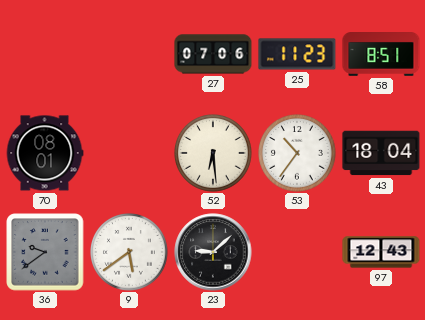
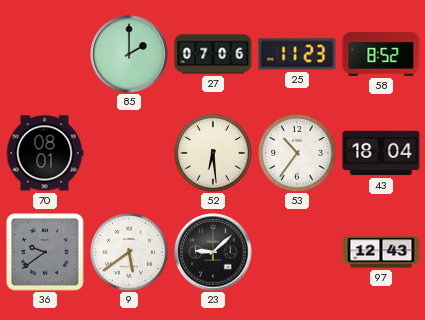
85: none -> 2:00
58: 8:51 -> 8:52
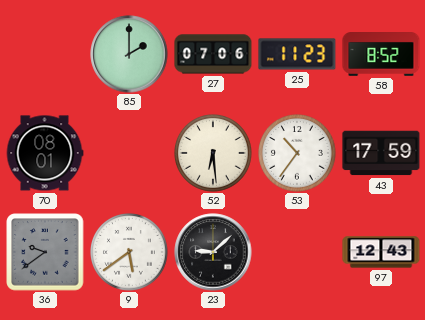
43: 18:04 -> 17:59
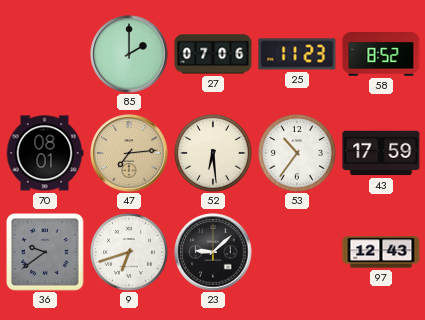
47: none -> 7:14
9: 5:39 -> 6:42
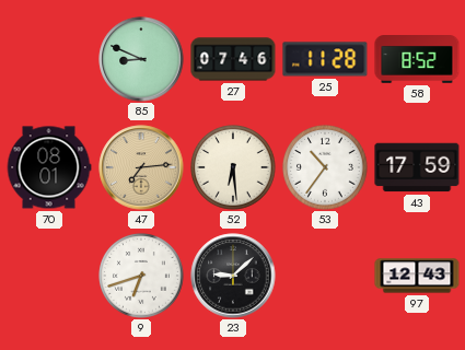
85: 2:00 -> 8:49
27: 07:06 -> 07:46
25: 11:23 -> 11:28
36: 9:39 -> none
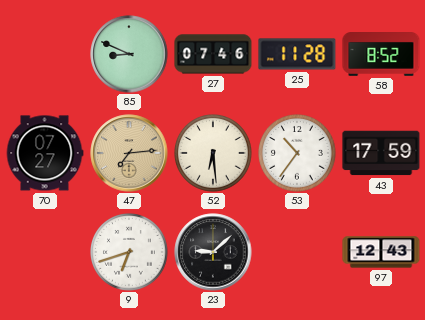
70: 08:01 -> 07:27
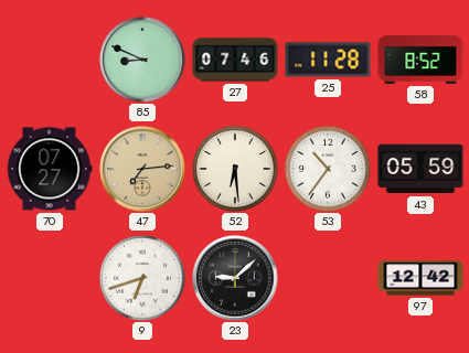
43: 17:59 -> 05:59
97: 12:43 -> 12:42
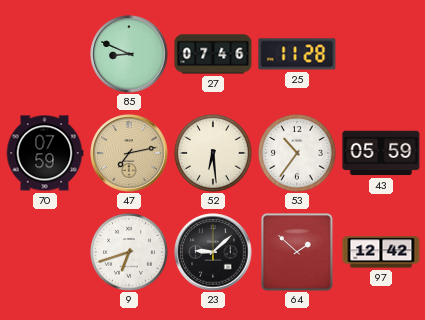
58: 8:52 -> none
70: 07:27 -> 07:59
47: 7:14 -> 7:13
64: none -> 1:52
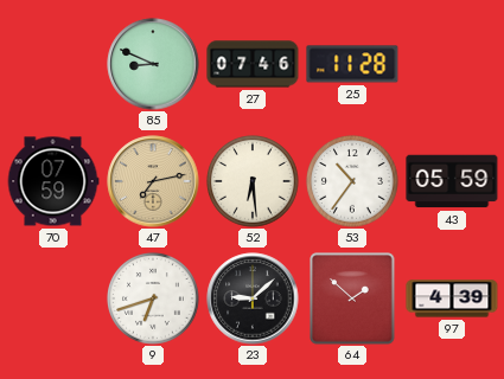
97: 12:42 -> 4:39
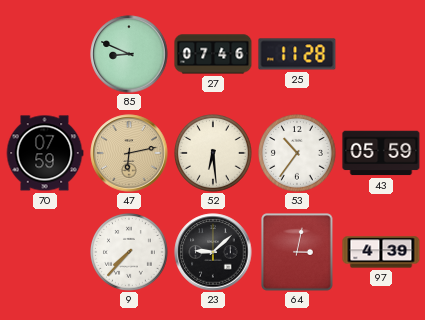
47: 7:13 -> 6:13
9: 6:42 -> 7:37
64: 1:52 -> 3:02
